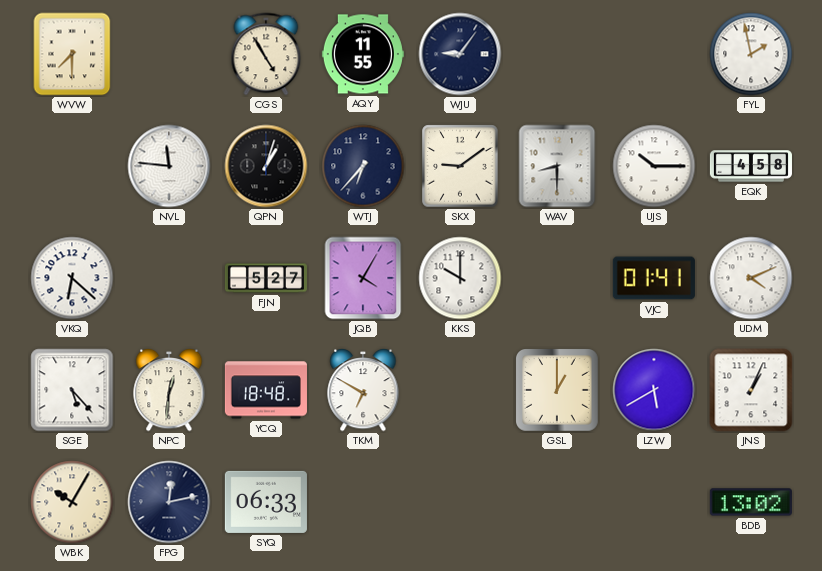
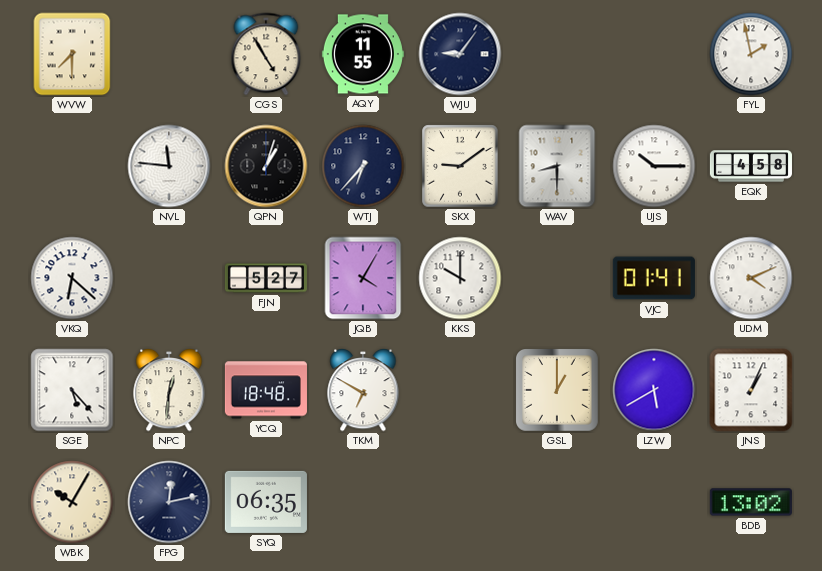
SYQ: 06:33 -> 06:35
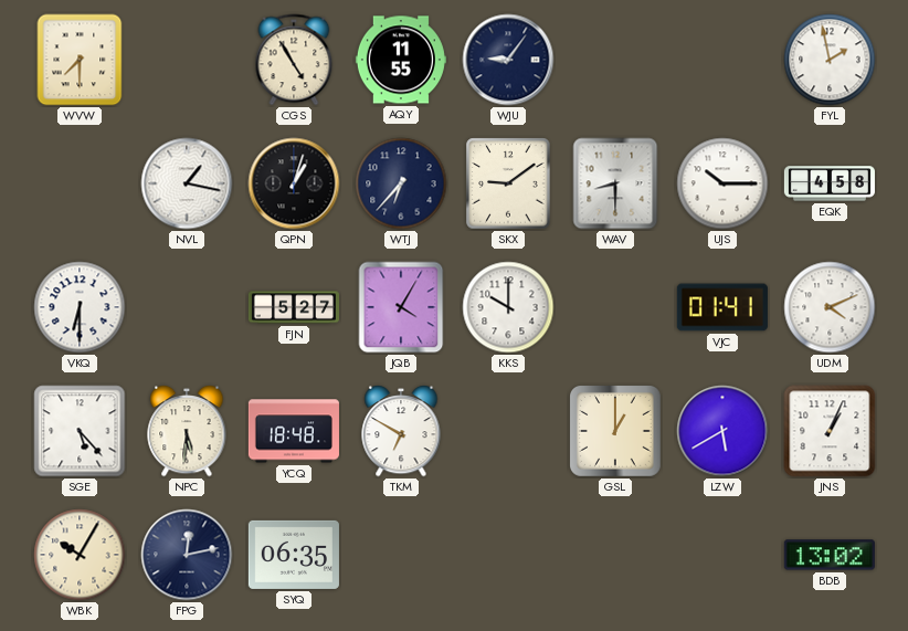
NVL: 11:46 -> 1:17
VKQ: 6:22 -> 6:30
NPC: 12:31 -> 5:31
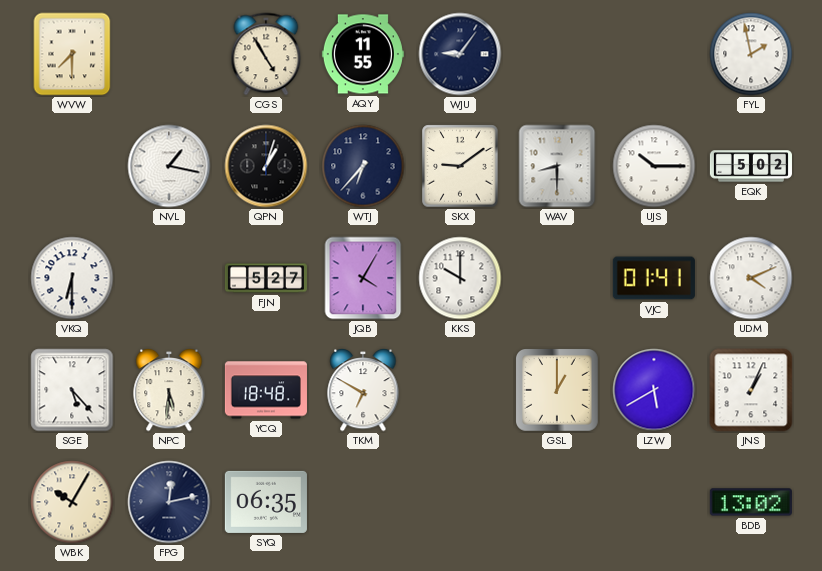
EQK: 4:58 -> 5:02
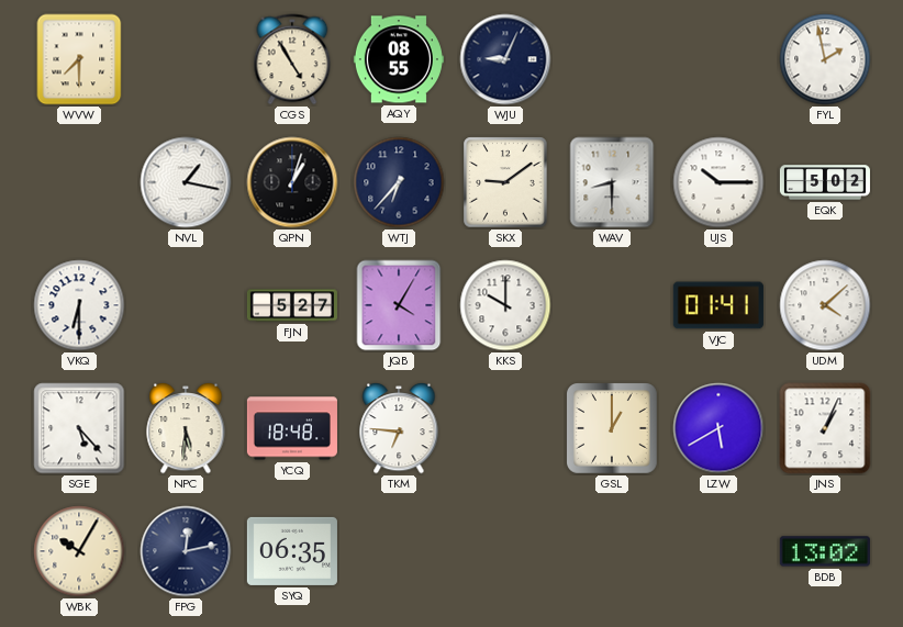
AQY: 11:55 -> 08:55
WJU: 9:06 -> 9:04
UDM: 4:11 -> 4:08
TKM: 6:50 -> 6:46
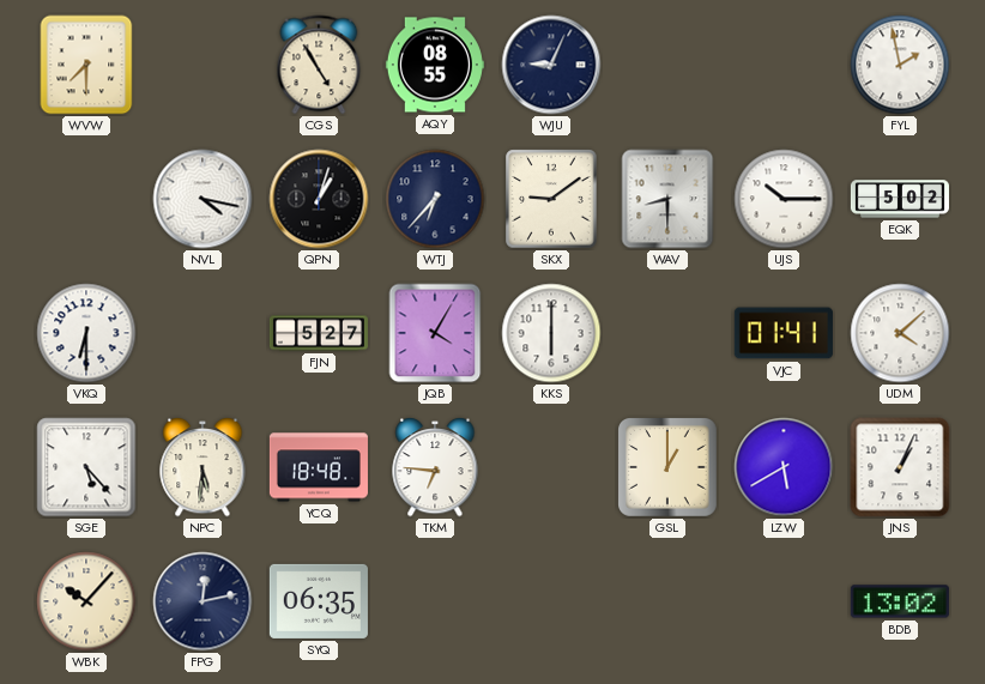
NVL: 1:17 -> 4:17
KKS: 10:00 -> 6:00
WBK: 10:05 -> 10:07
